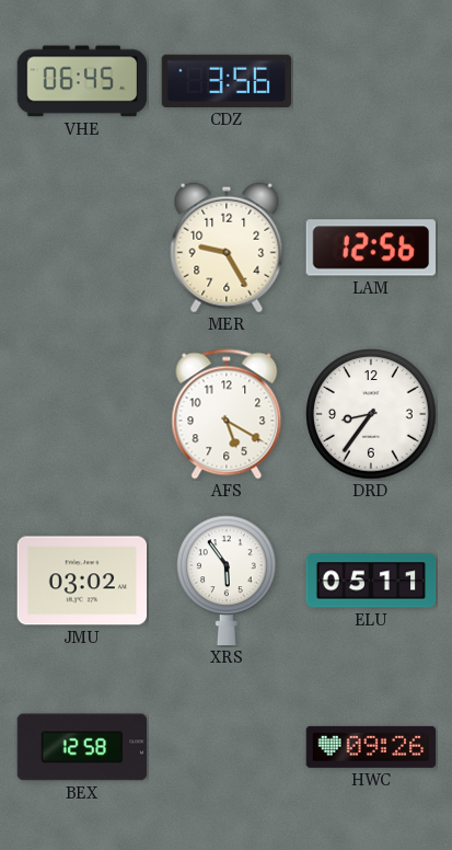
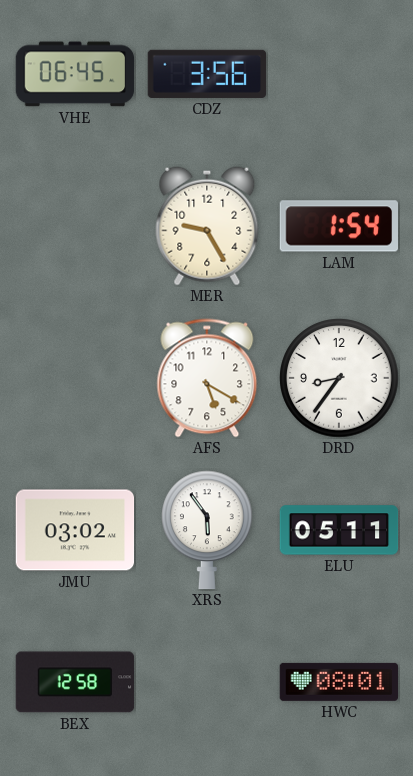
LAM: 12:56 -> 1:54
HWC: 09:26 -> 08:01
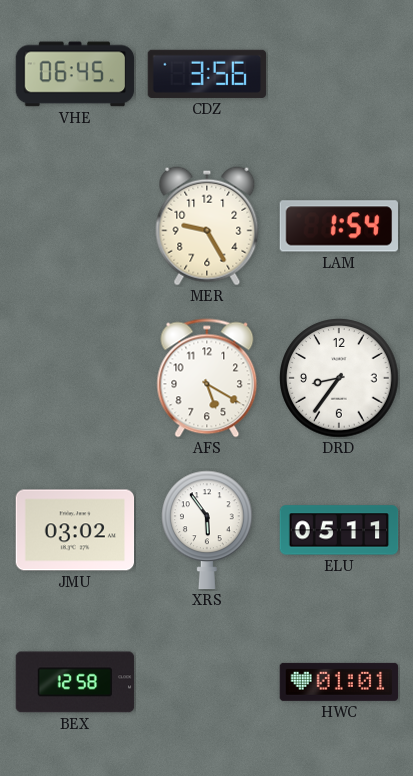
HWC: 08:01 -> 01:01
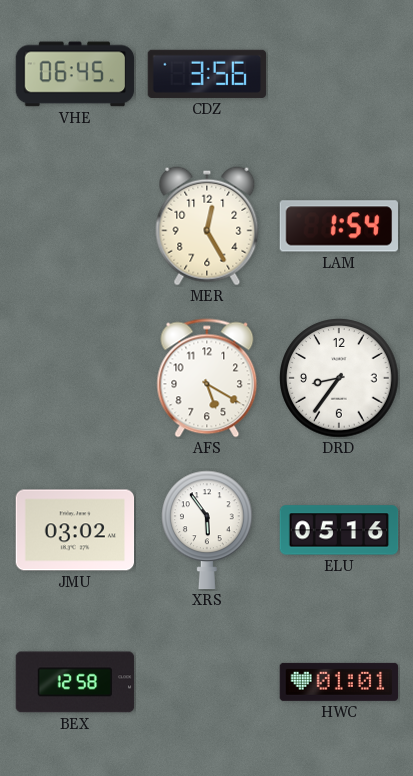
MER: 9:25 -> 12:25
ELU: 05:11 -> 05:16
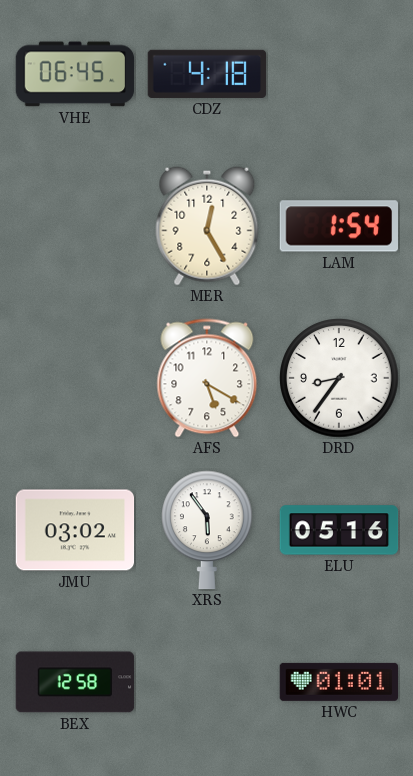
CDZ: 3:56 -> 4:18
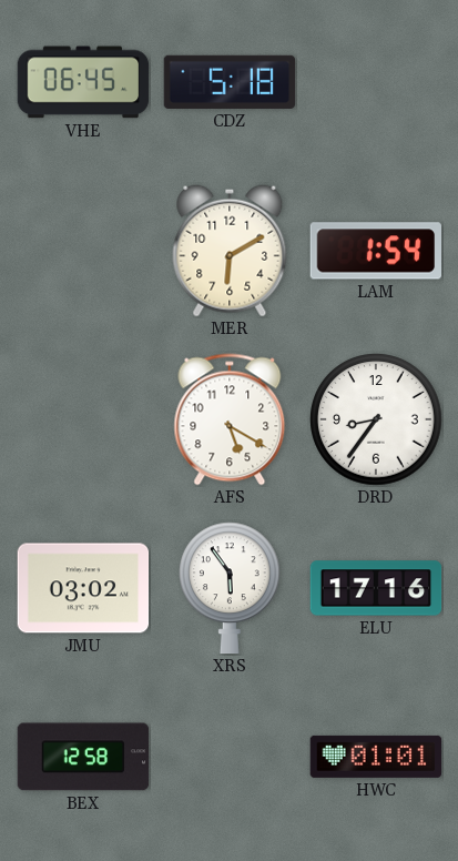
CDZ: 4:18 -> 5:18
MER: 12:25 -> 6:10
ELU: 05:16 -> 17:16
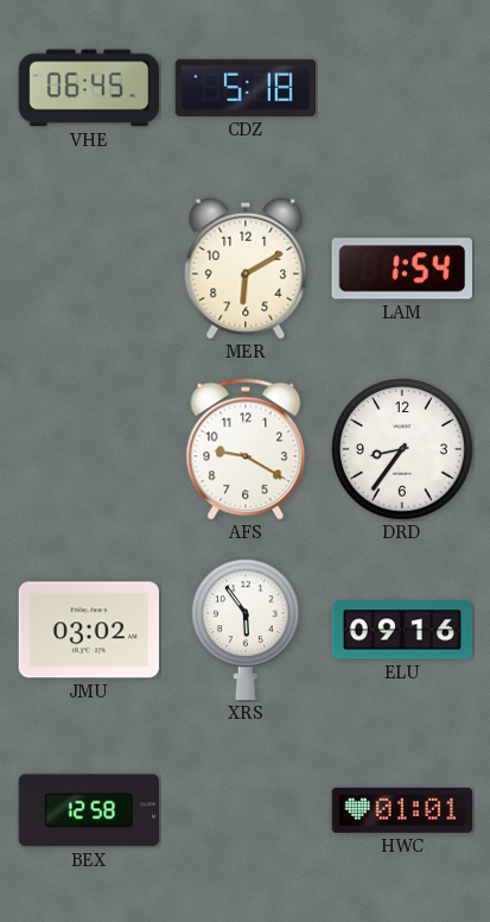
AFS: 5:20 -> 9:20
ELU: 17:16 -> 09:16
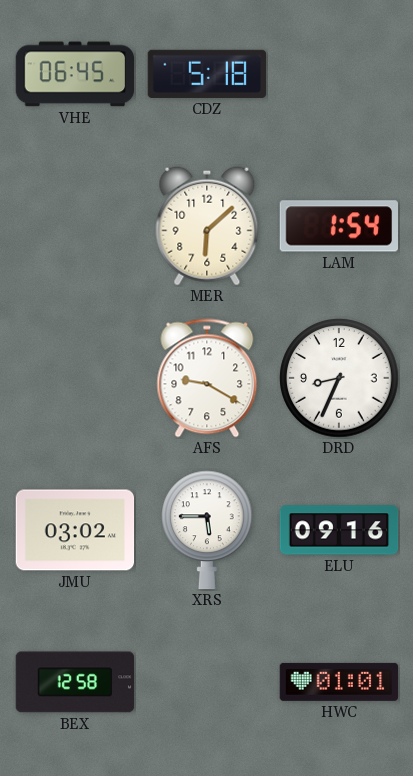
MER: 6:10 -> 6:08
DRD: 8:36 -> 8:34
XRS: 5:54 -> 5:45
